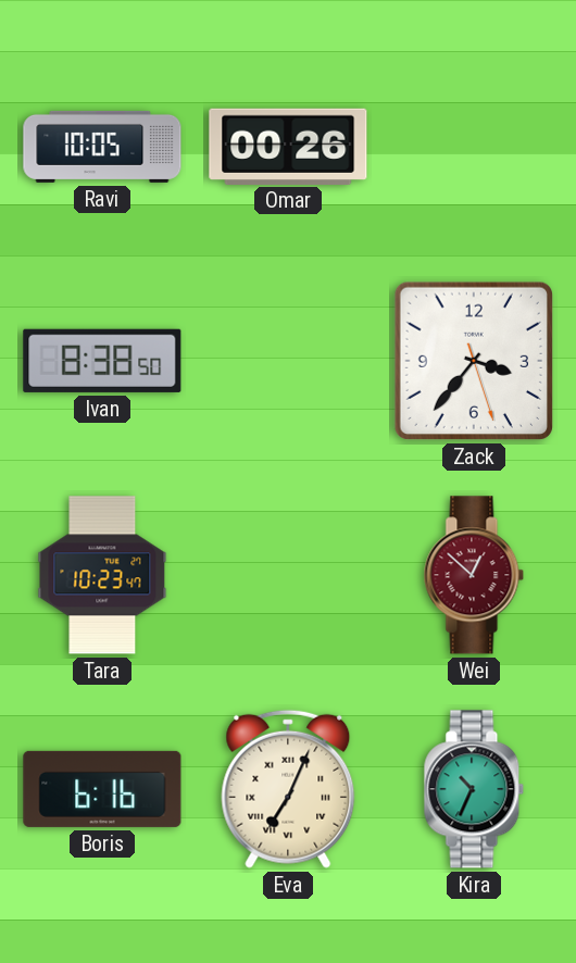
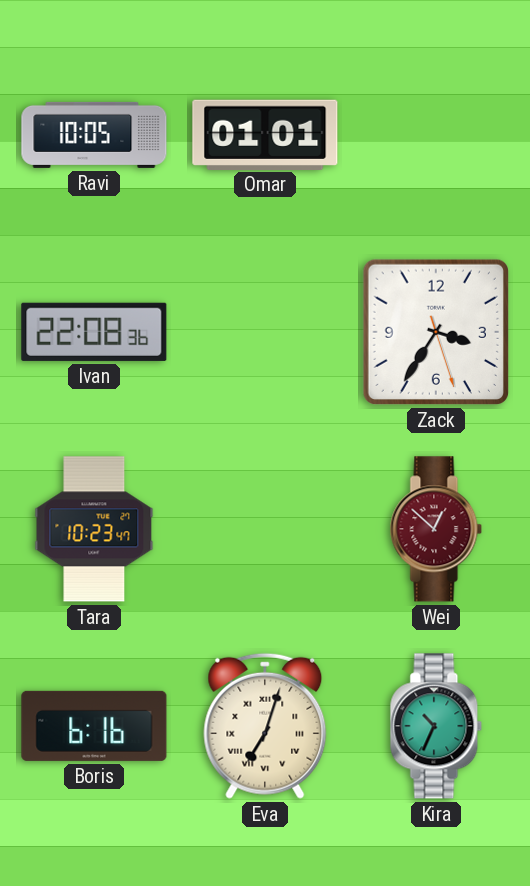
Omar: 00:26 -> 01:01
Ivan: 8:38 -> 22:08
Zack: 3:36 -> 3:35
Eva: 7:04 -> 7:03
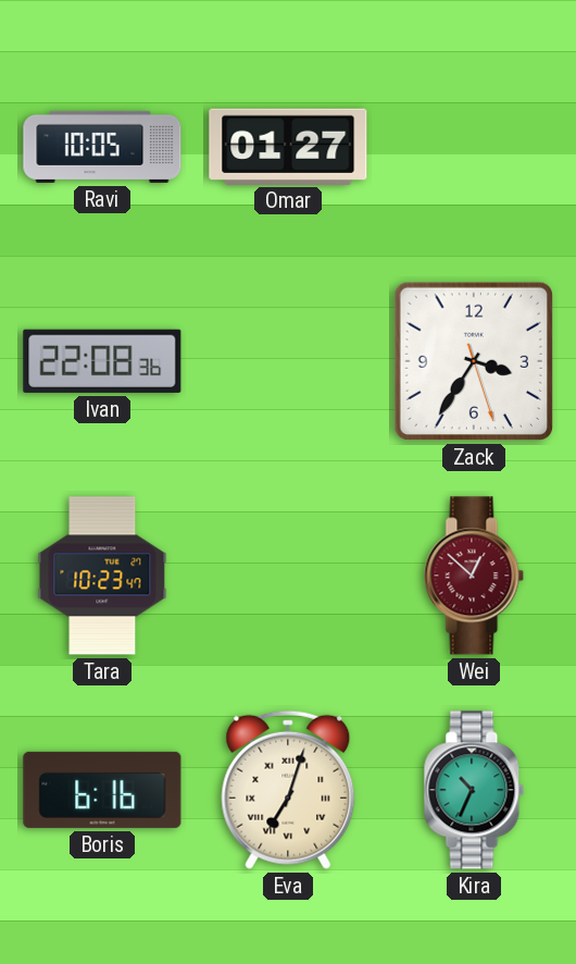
Omar: 01:01 -> 01:27
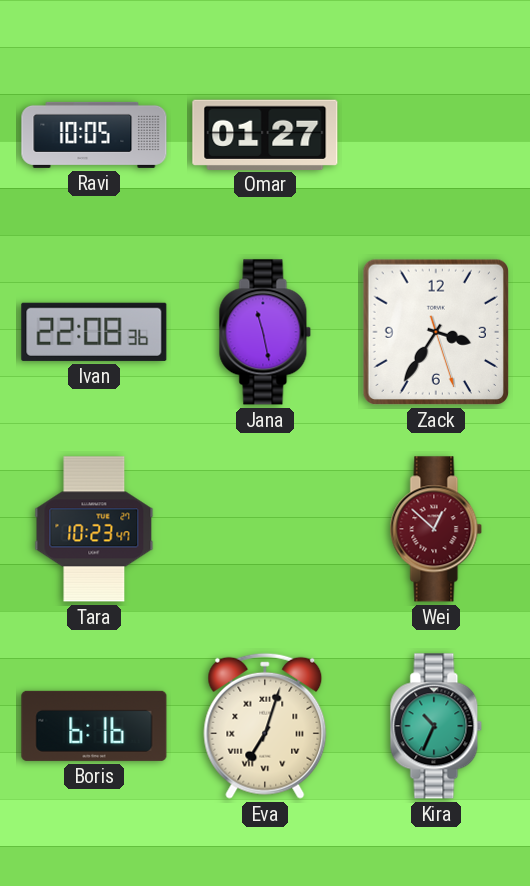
Jana: none -> 11:28
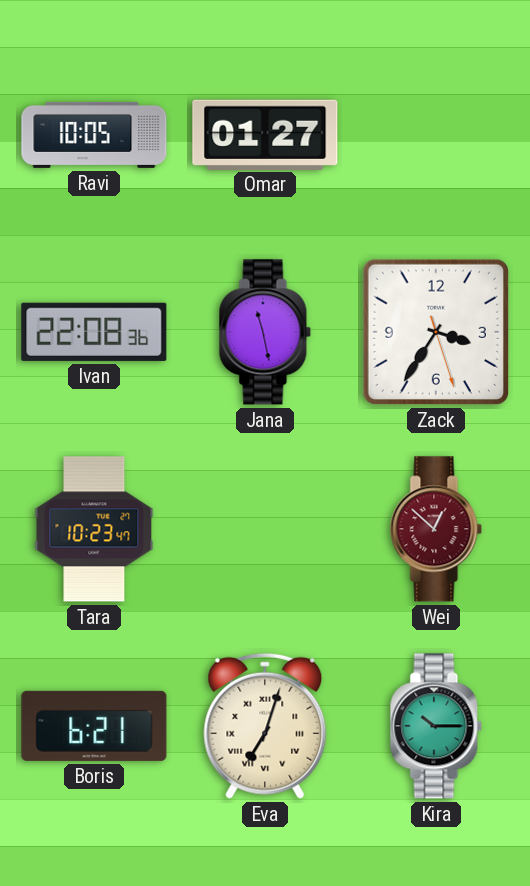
Boris: 6:16 -> 6:21
Kira: 10:34 -> 10:15
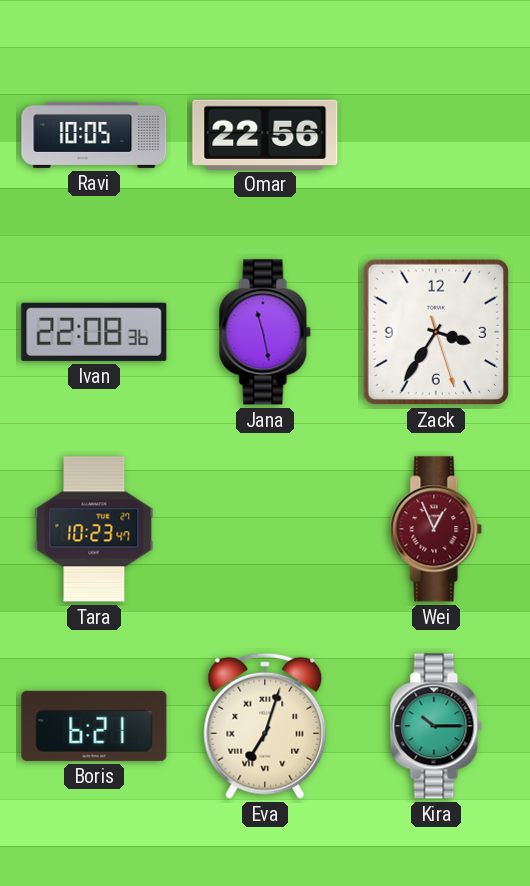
Omar: 01:27 -> 22:56
Wei: 12:52 -> 12:56
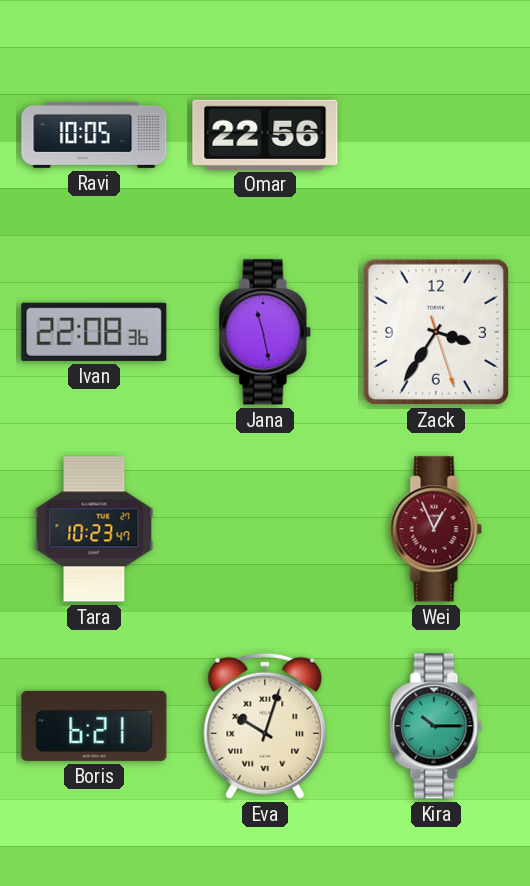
Eva: 7:03 -> 10:03
